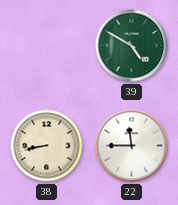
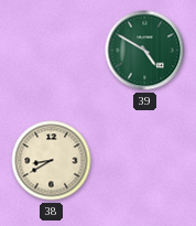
38: 8:43 -> 8:40
22: 11:45 -> none
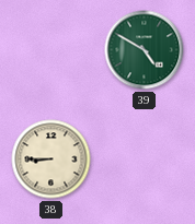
38: 8:40 -> 8:45
